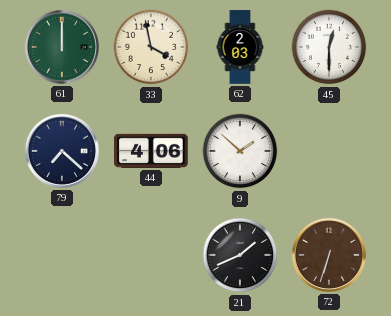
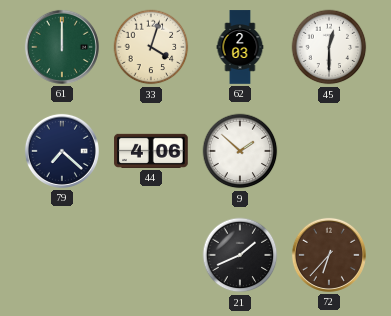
33: 3:58 -> 4:03
72: 6:33 -> 6:37
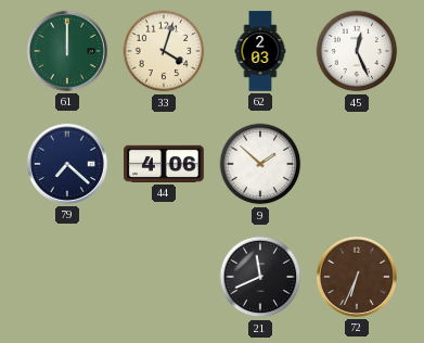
45: 12:30 -> 12:26
21: 1:41 -> 11:41
72: 6:37 -> 6:34
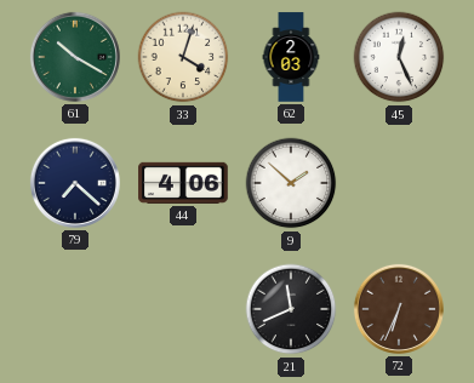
61: 12:00 -> 10:20
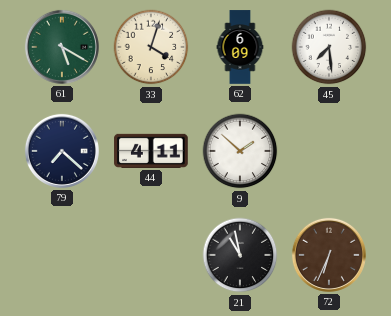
61: 10:20 -> 5:20
62: 2:03 -> 6:09
45: 12:26 -> 7:29
44: 4:06 -> 4:11
21: 11:41 -> 10:58
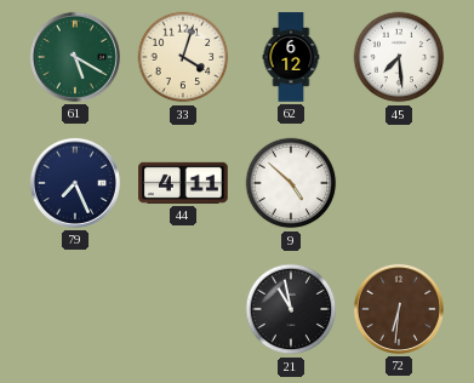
62: 6:09 -> 6:12
79: 7:22 -> 7:26
9: 1:52 -> 4:52
72: 6:34 -> 6:31
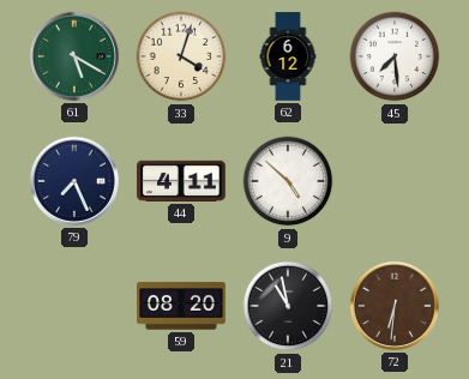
59: none -> 08:20
